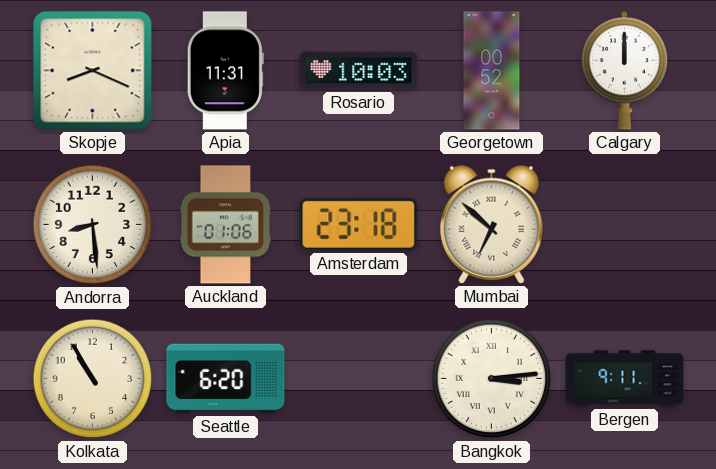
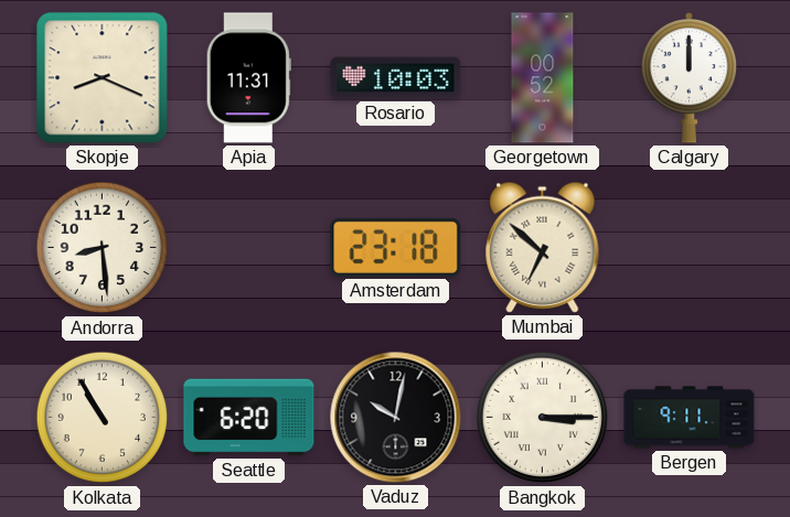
Auckland: 01:06 -> none
Vaduz: none -> 10:02
Bangkok: 3:14 -> 3:15
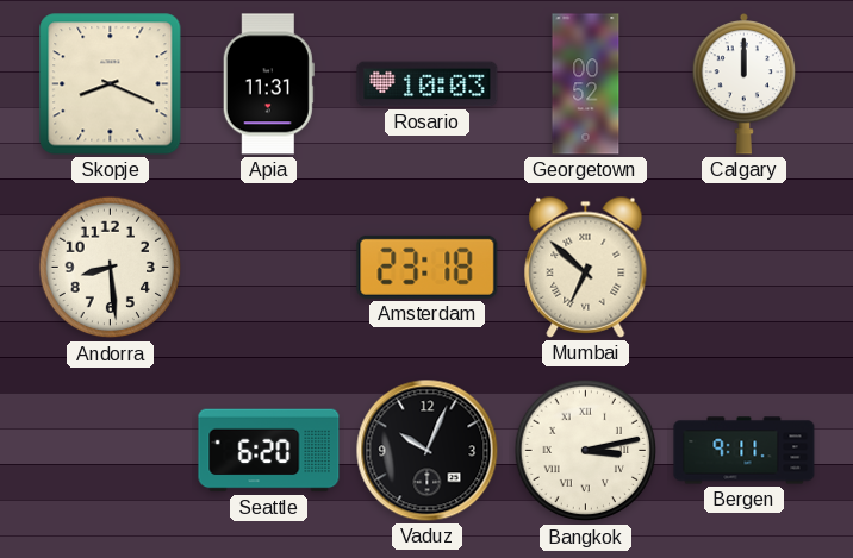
Kolkata: 10:55 -> none
Vaduz: 10:02 -> 10:04
Bangkok: 3:15 -> 3:13
